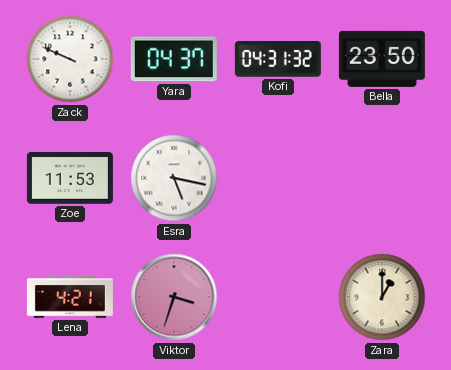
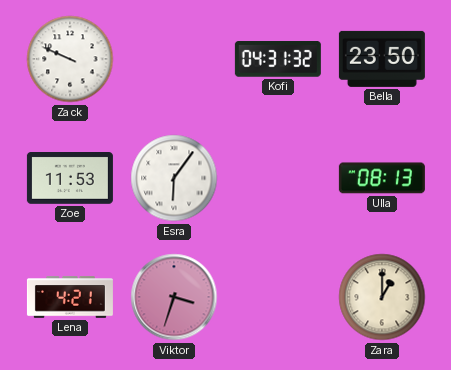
Yara: 04:37 -> none
Esra: 5:17 -> 6:06
Ulla: none -> 08:13
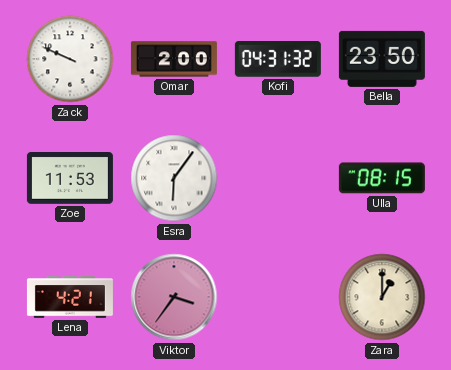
Omar: none -> 2:00
Ulla: 08:13 -> 08:15
Viktor: 3:33 -> 3:36
